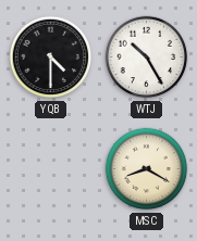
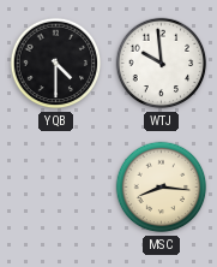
WTJ: 10:25 -> 9:59
MSC: 8:20 -> 8:16
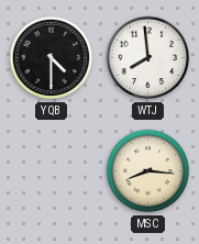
WTJ: 9:59 -> 7:59
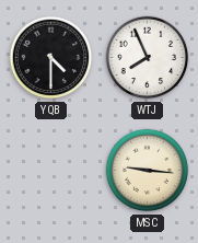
WTJ: 7:59 -> 7:56
MSC: 8:16 -> 9:16
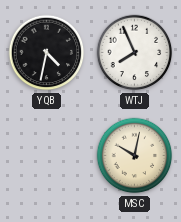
YQB: 4:30 -> 4:32
MSC: 9:16 -> 10:02
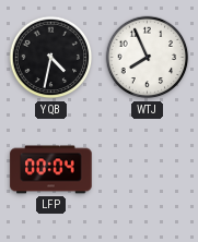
LFP: none -> 00:04
MSC: 10:02 -> none
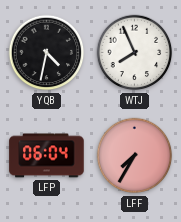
LFP: 00:04 -> 06:04
LFF: none -> 7:35
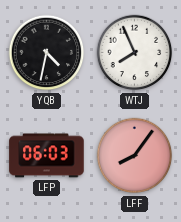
LFP: 06:04 -> 06:03
LFF: 7:35 -> 8:06
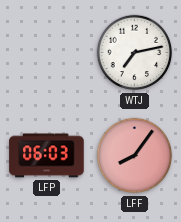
YQB: 4:32 -> none
WTJ: 7:56 -> 7:13
